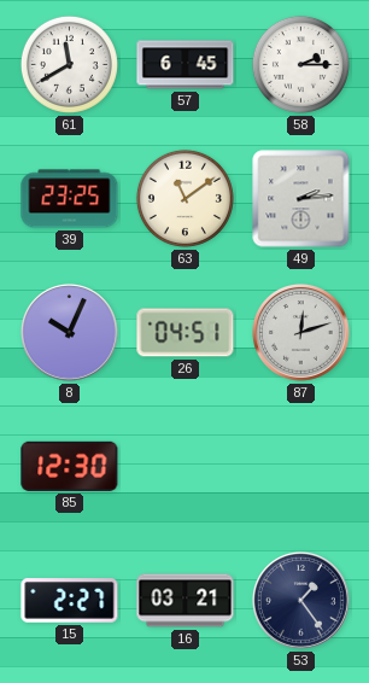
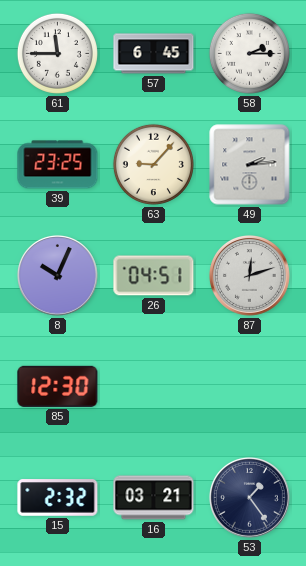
61: 11:40 -> 11:45
63: 11:09 -> 9:07
15: 2:27 -> 2:32
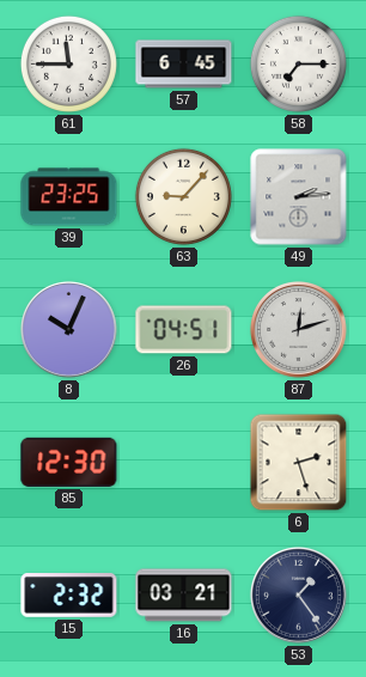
58: 2:15 -> 7:15
6: none -> 2:27
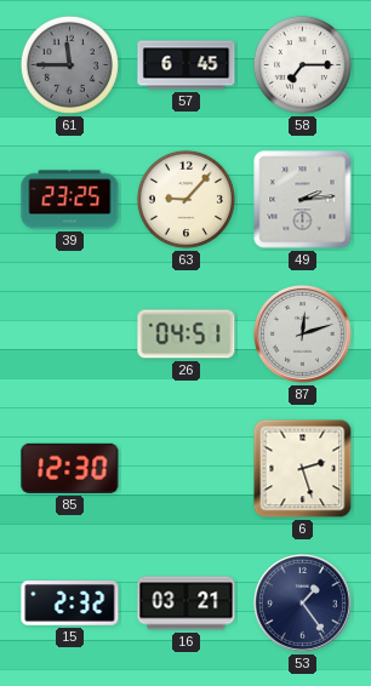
61 dial: white -> grey
8: 10:04 -> none
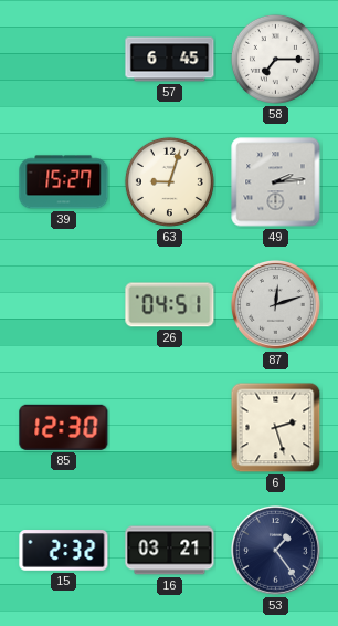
61: 11:45 -> none
39: 23:25 -> 15:27
63: 9:07 -> 9:03
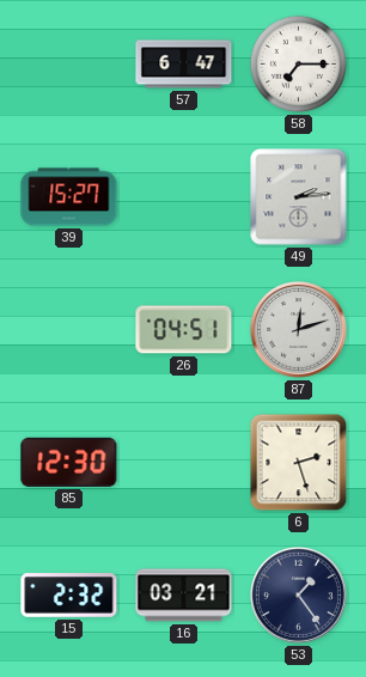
57: 6:45 -> 6:47
63: 9:03 -> none
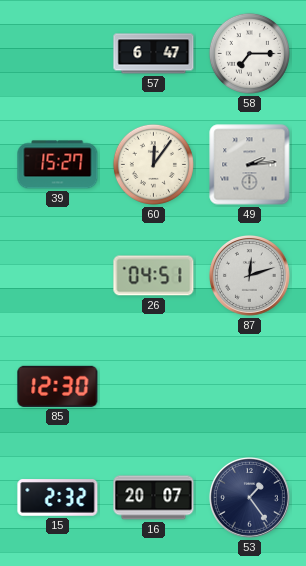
60: none -> 12:06
6: 2:27 -> none
16: 03:21 -> 20:07
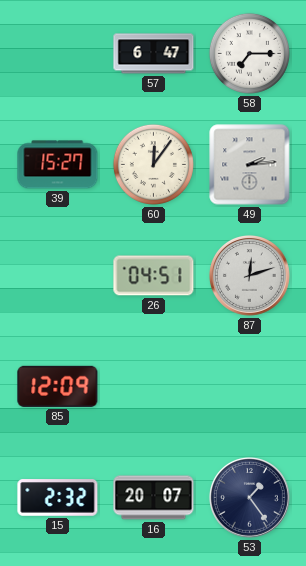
85: 12:30 -> 12:09
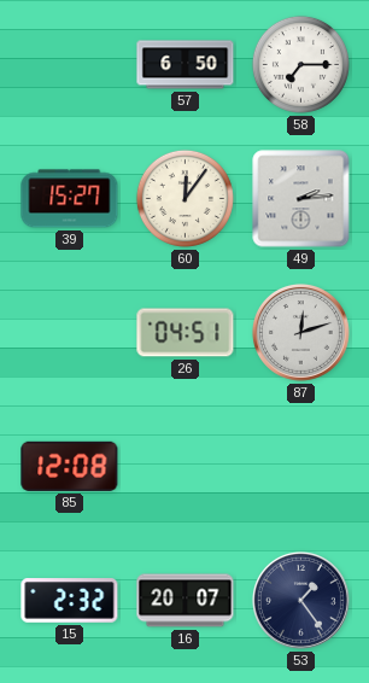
57: 6:47 -> 6:50
85: 12:09 -> 12:08
